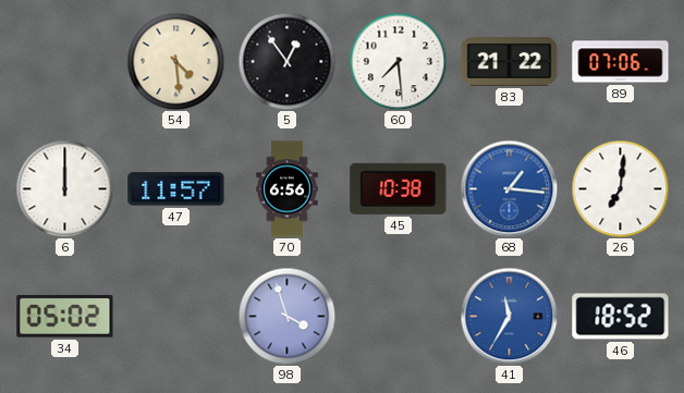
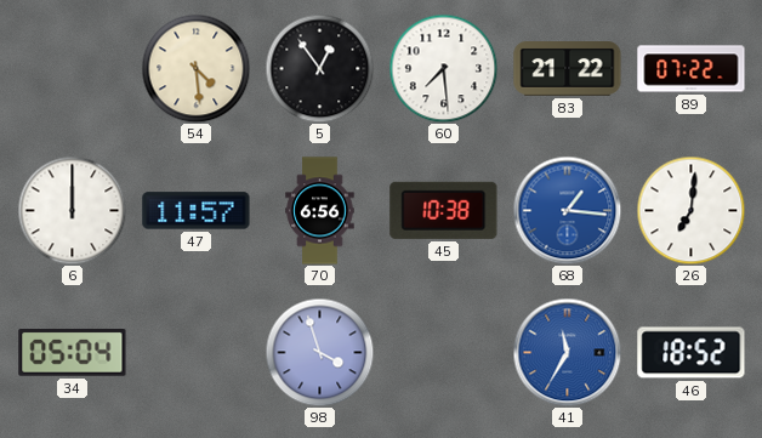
89: 07:06 -> 07:22
34: 05:02 -> 05:04
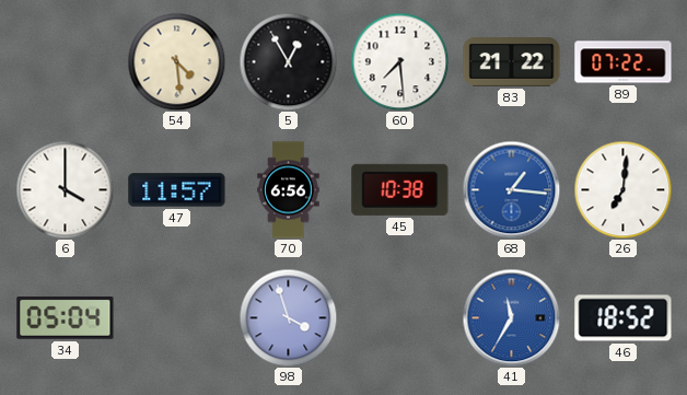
5: 12:54 -> 12:55
6: 12:00 -> 4:00
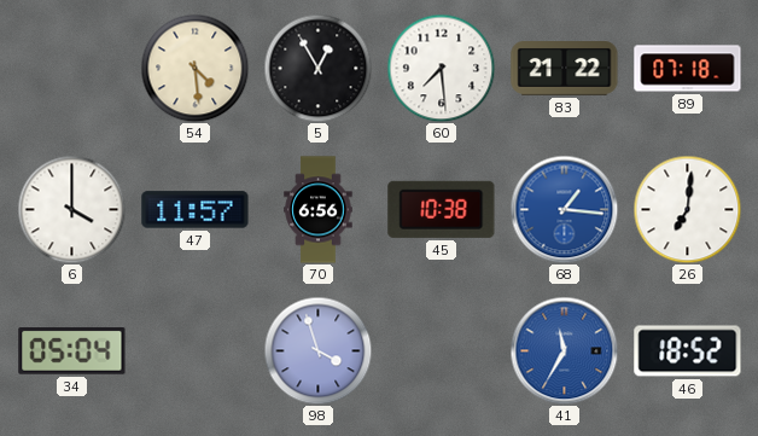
89: 07:22 -> 07:18
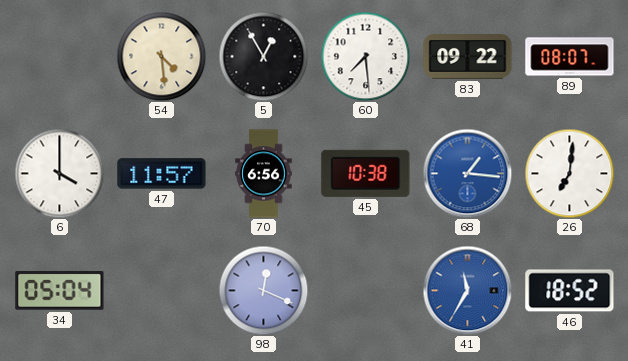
83: 21:22 -> 09:22
89: 07:18 -> 08:07
98: 3:57 -> 12:19
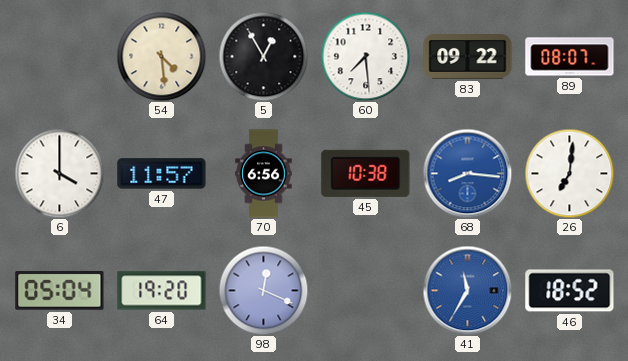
68: 1:16 -> 8:16
64: none -> 19:20
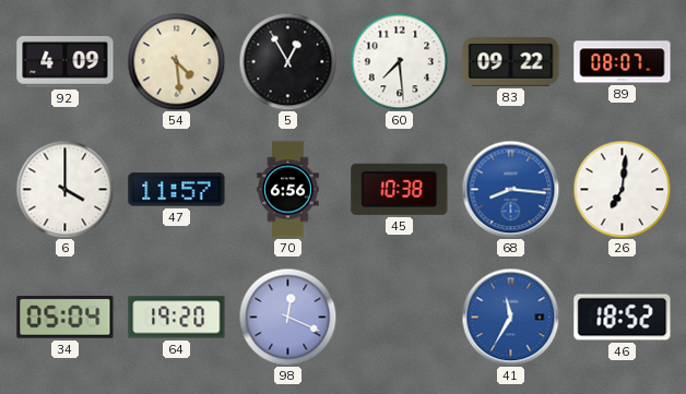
92: none -> 4:09
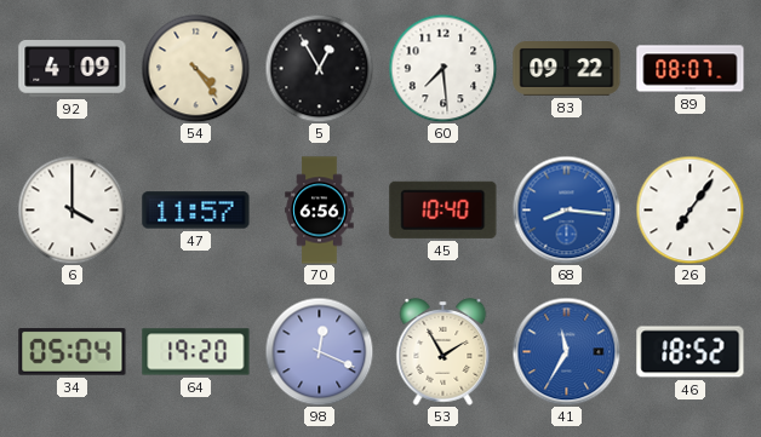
54: 4:29 -> 4:24
45: 10:38 -> 10:40
26: 7:01 -> 7:06
53: none -> 1:55
